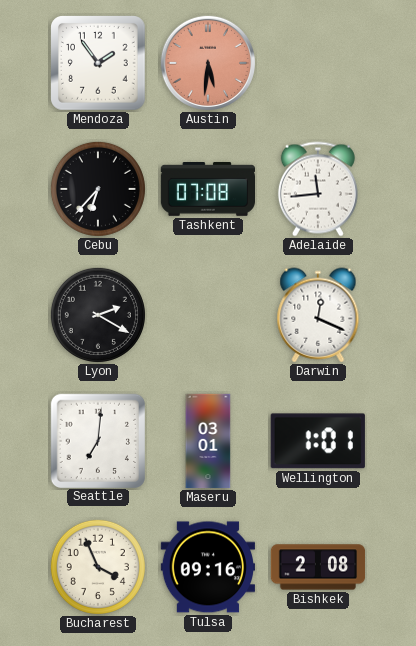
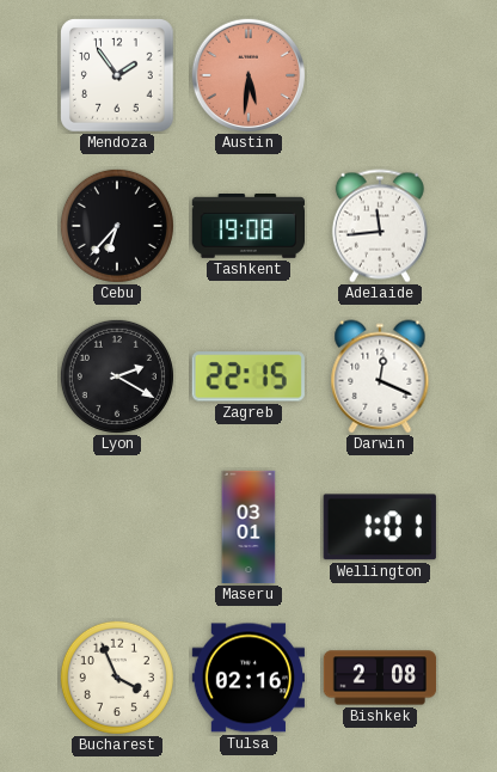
Tashkent: 07:08 -> 19:08
Zagreb: none -> 22:15
Seattle: 7:01 -> none
Tulsa: 09:16 -> 02:16
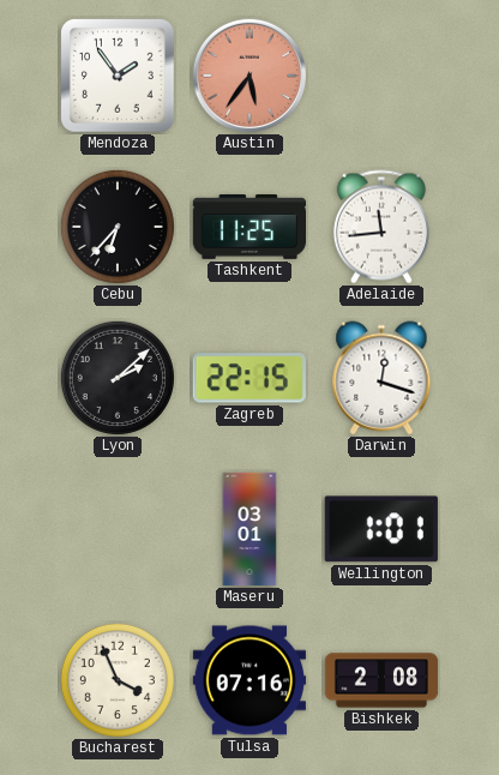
Austin: 5:31 -> 5:36
Tashkent: 19:08 -> 11:25
Lyon: 2:20 -> 2:08
Darwin: 12:19 -> 12:18
Tulsa: 02:16 -> 07:16
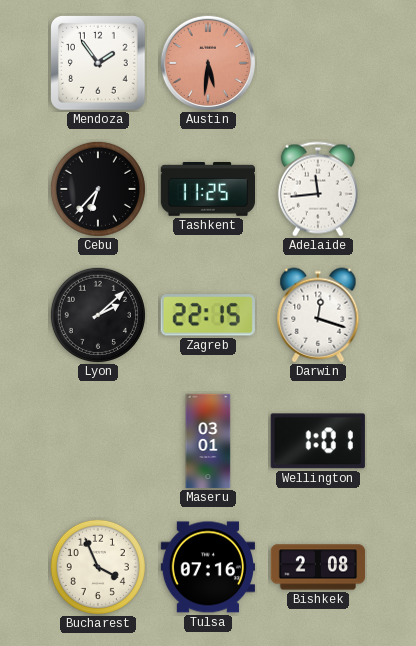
Austin: 5:36 -> 5:31
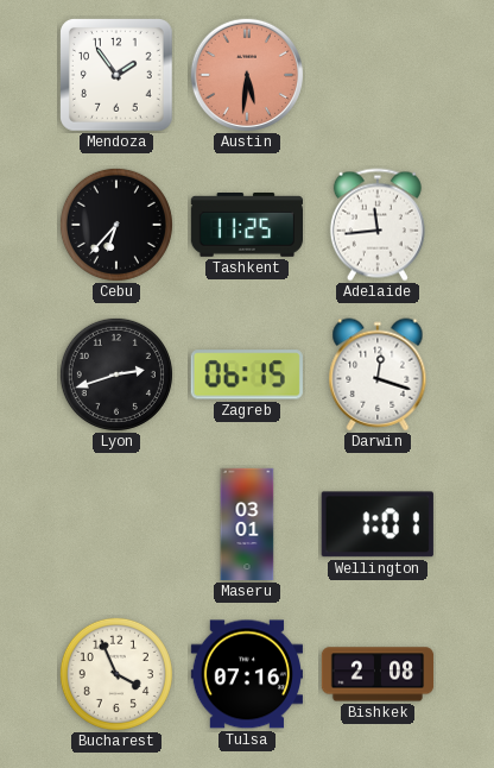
Lyon: 2:08 -> 2:42
Zagreb: 22:15 -> 06:15
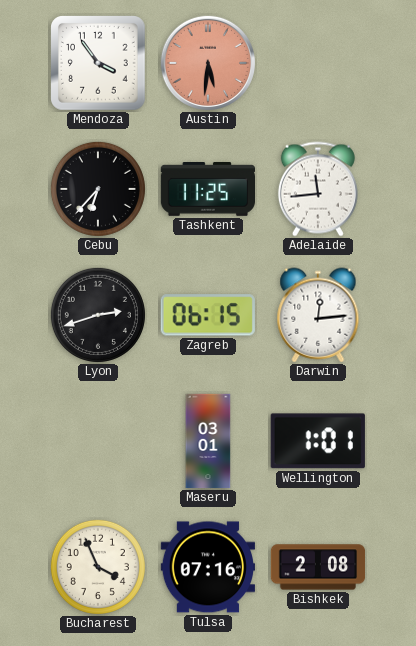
Mendoza: 1:54 -> 3:54
Darwin: 12:18 -> 12:14
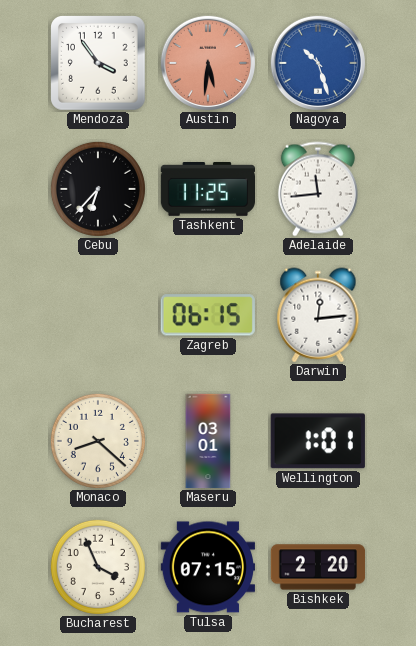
Nagoya: none -> 10:27
Lyon: 2:42 -> none
Monaco: none -> 8:22
Tulsa: 07:16 -> 07:15
Bishkek: 2:08 -> 2:20
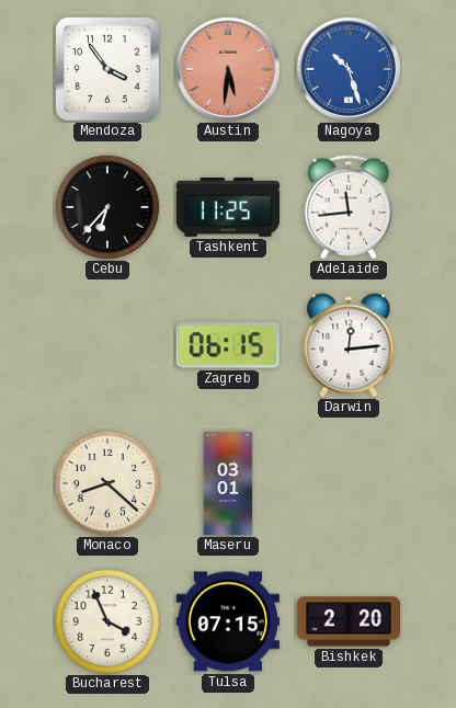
Wellington: 1:01 -> none
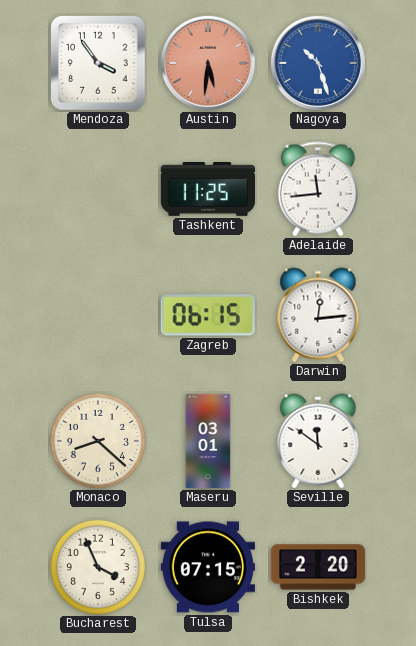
Cebu: 6:37 -> none
Seville: none -> 11:51
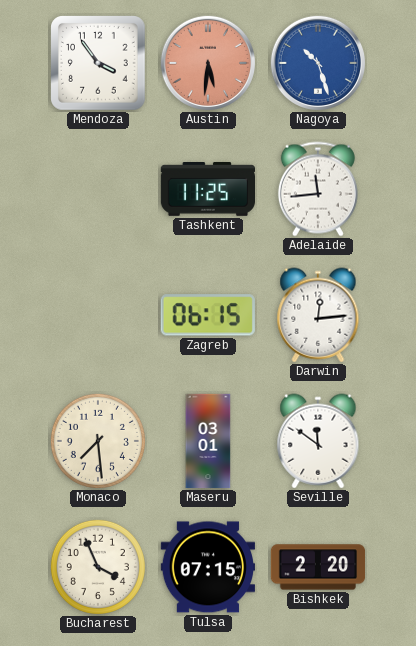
Monaco: 8:22 -> 7:29
